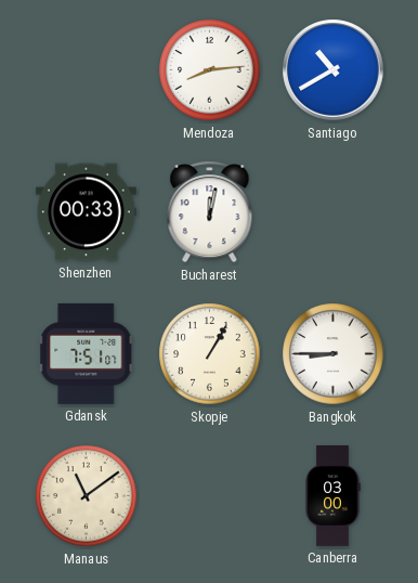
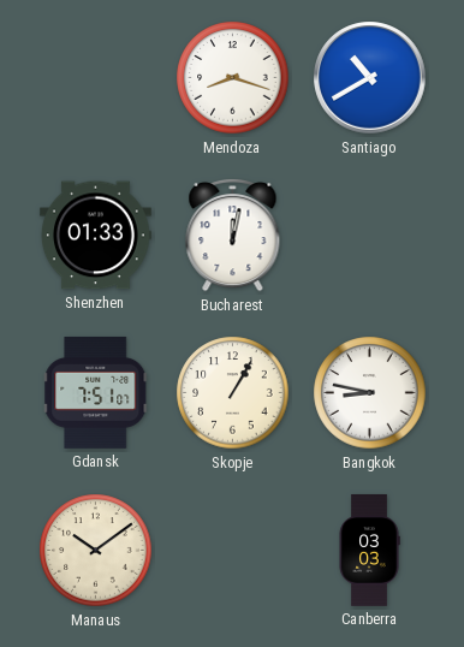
Mendoza: 8:14 -> 8:18
Shenzhen: 00:33 -> 01:33
Bangkok: 8:45 -> 8:47
Manaus: 11:09 -> 10:09
Canberra: 03:00 -> 03:03
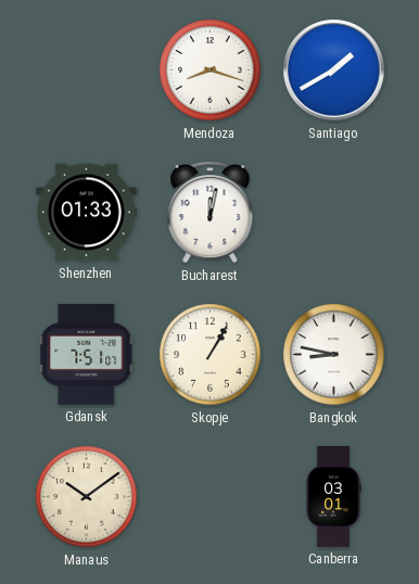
Santiago: 10:40 -> 1:40
Canberra: 03:03 -> 03:01
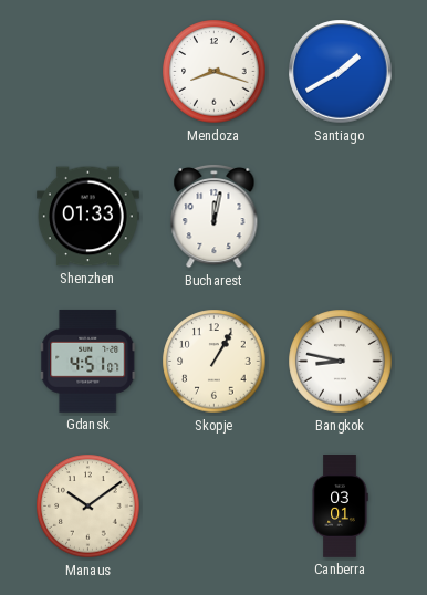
Gdansk: 7:51 -> 4:51
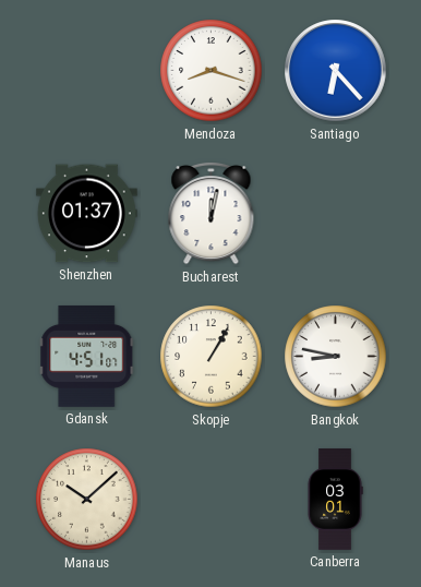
Santiago: 1:40 -> 6:23
Shenzhen: 01:33 -> 01:37
Manaus: 10:09 -> 10:08
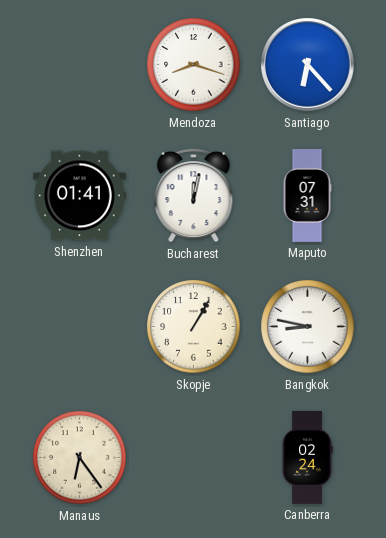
Shenzhen: 01:37 -> 01:41
Maputo: none -> 07:31
Gdansk: 4:51 -> none
Manaus: 10:08 -> 6:24
Canberra: 03:01 -> 02:24
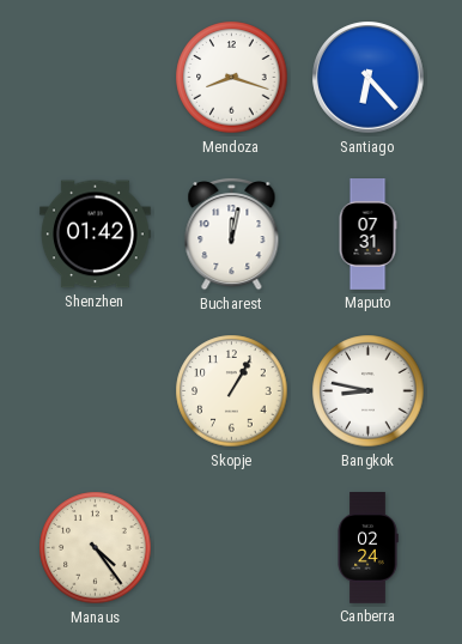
Shenzhen: 01:41 -> 01:42
Manaus: 6:24 -> 4:24
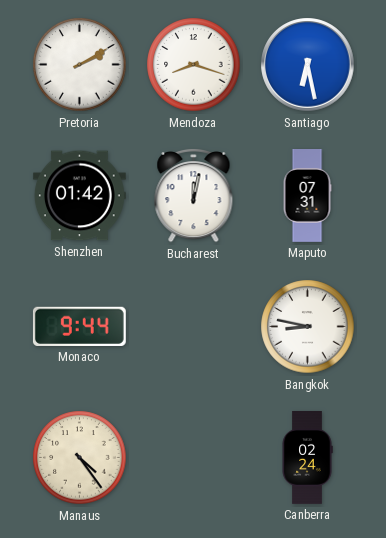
Pretoria: none -> 2:10
Santiago: 6:23 -> 6:28
Monaco: none -> 9:44
Skopje: 1:05 -> none
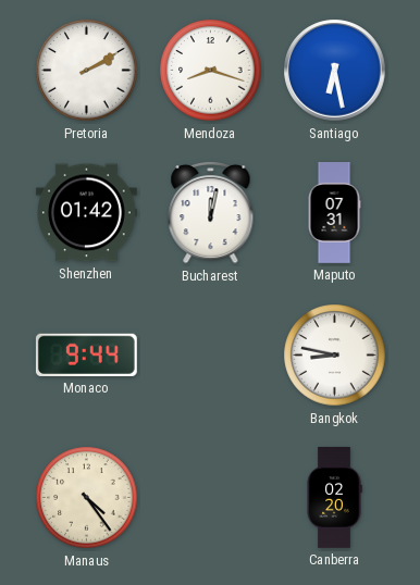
Canberra: 02:24 -> 02:20
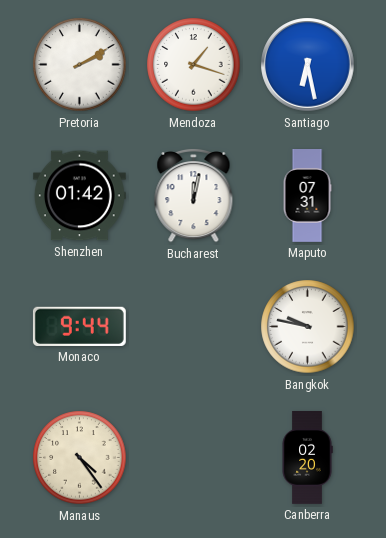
Mendoza: 8:18 -> 1:18
Bangkok: 8:47 -> 9:47
